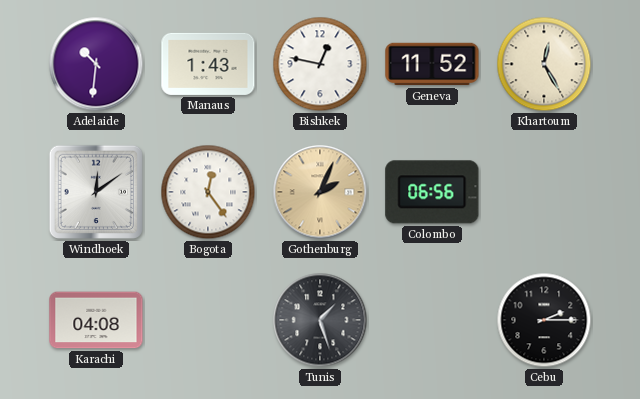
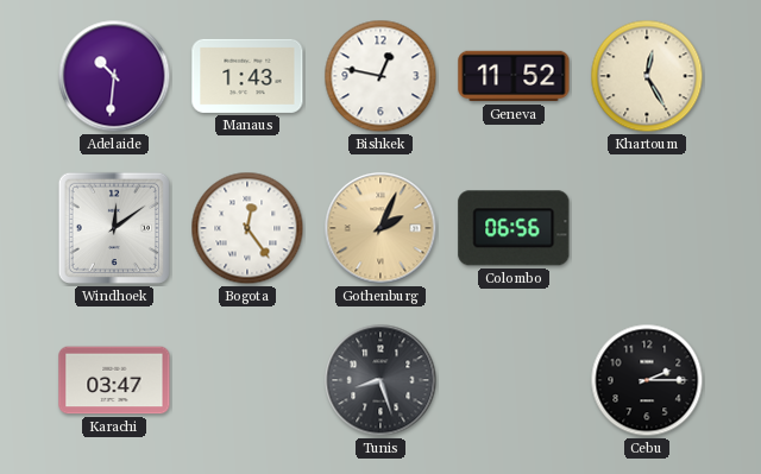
Karachi: 04:08 -> 03:47
Tunis: 1:27 -> 8:27
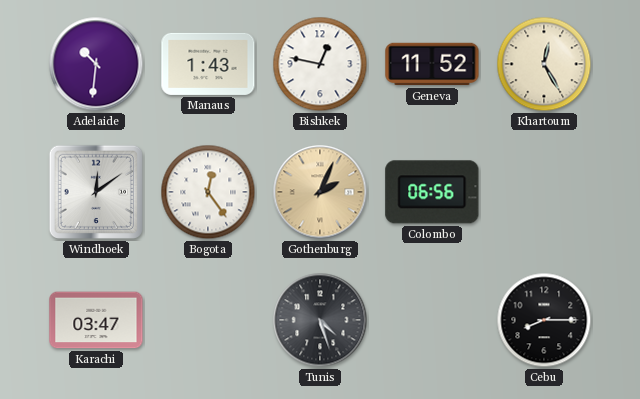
Tunis: 8:27 -> 4:27
Cebu: 2:15 -> 8:15
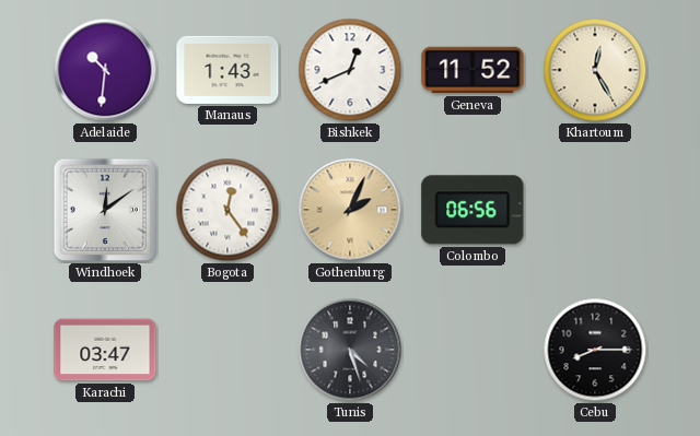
Bishkek: 12:47 -> 12:41
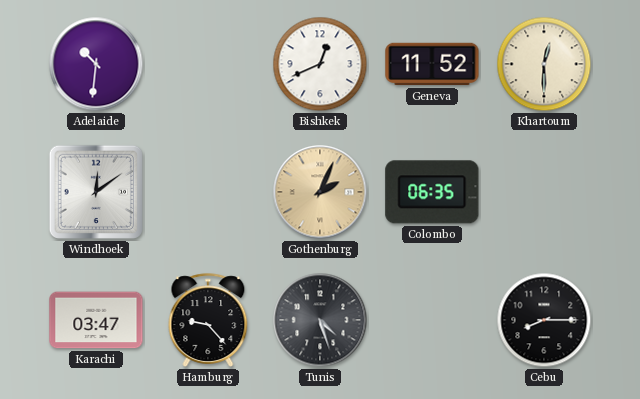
Manaus: 1:43 -> none
Khartoum: 12:25 -> 12:30
Bogota: 12:24 -> none
Colombo: 06:56 -> 06:35
Hamburg: none -> 9:23
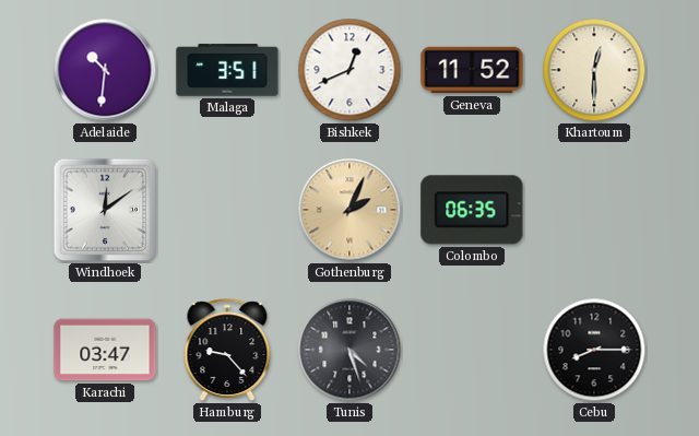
Malaga: none -> 3:51
